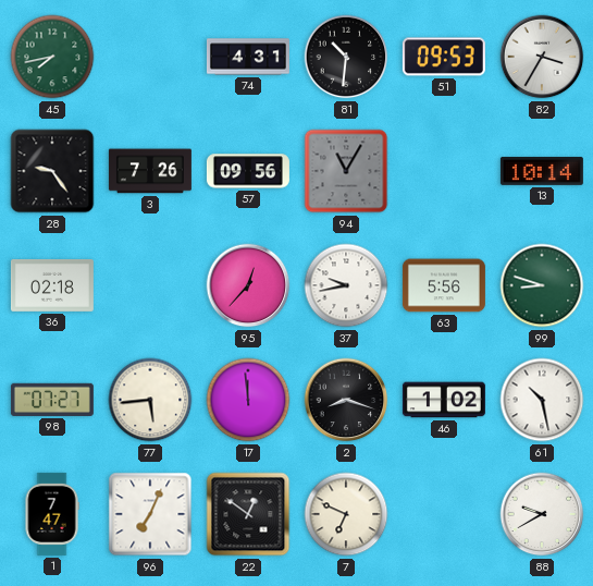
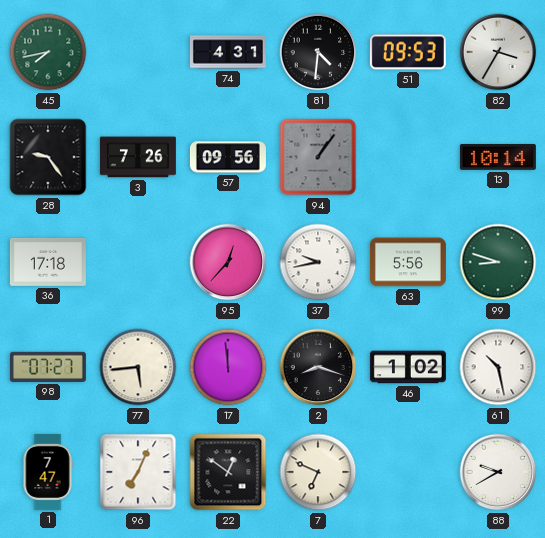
81: 10:31 -> 4:31
94: 11:05 -> 1:06
36: 02:18 -> 17:18
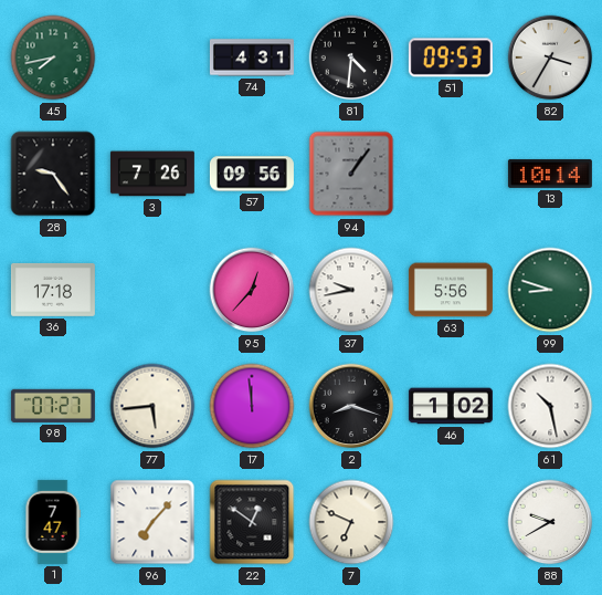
96: 7:04 -> 7:07
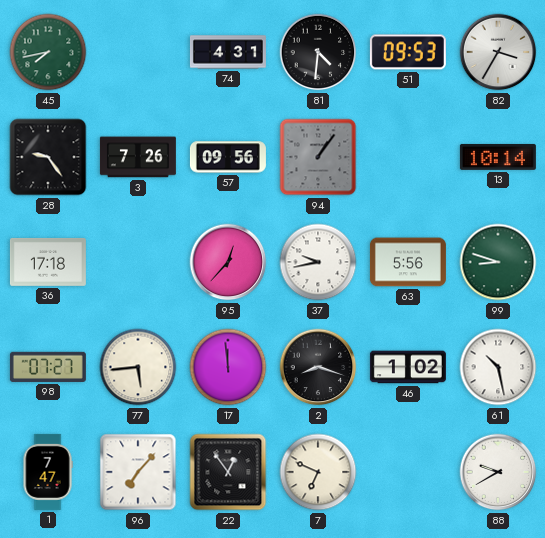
22: 12:51 -> 12:54
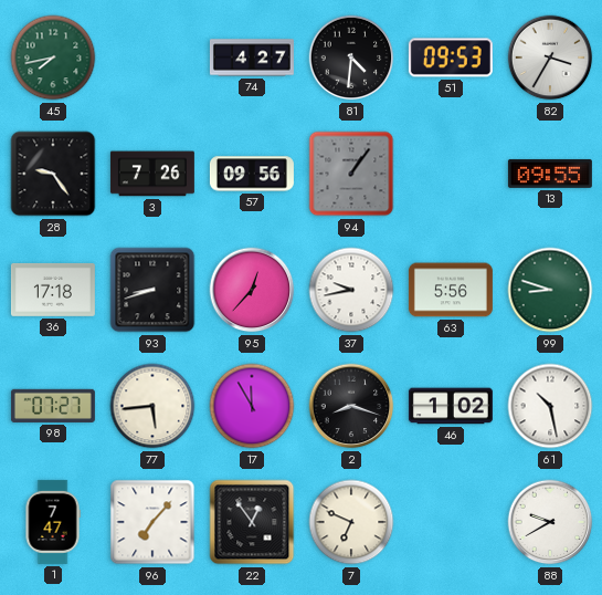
74: 4:31 -> 4:27
13: 10:14 -> 09:55
93: none -> 8:42
17: 11:59 -> 11:55
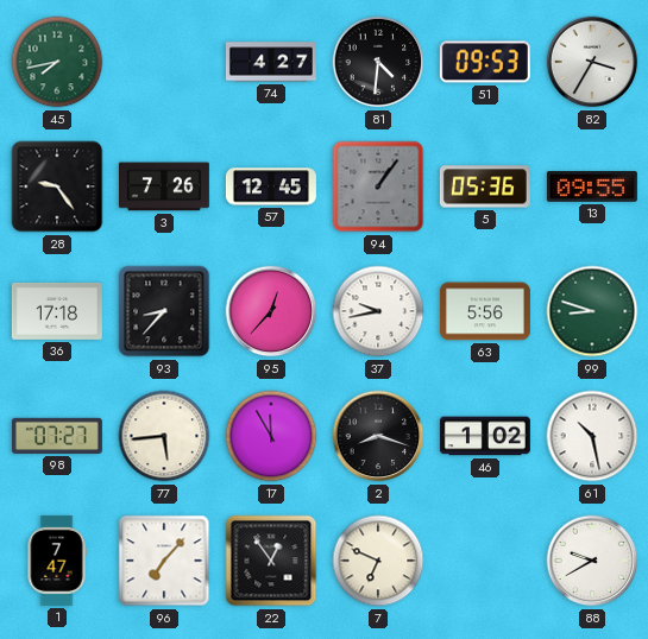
57: 09:56 -> 12:45
5: none -> 05:36
93: 8:42 -> 8:37
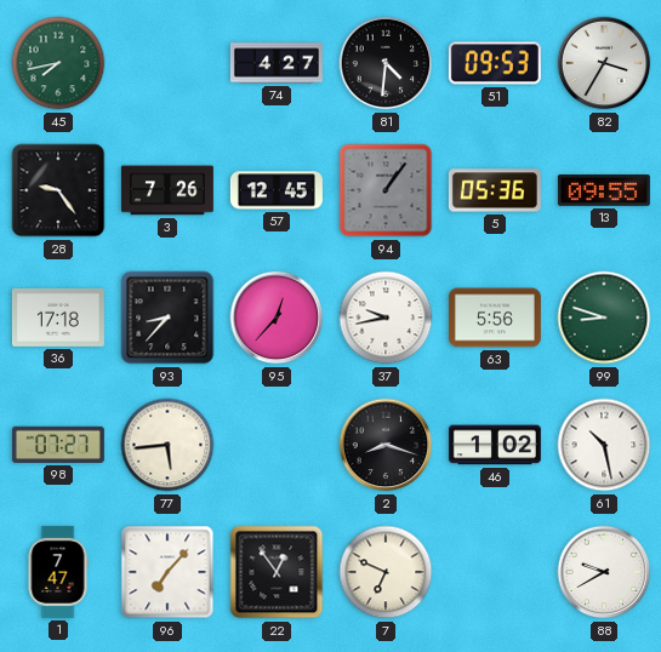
17: 11:55 -> none
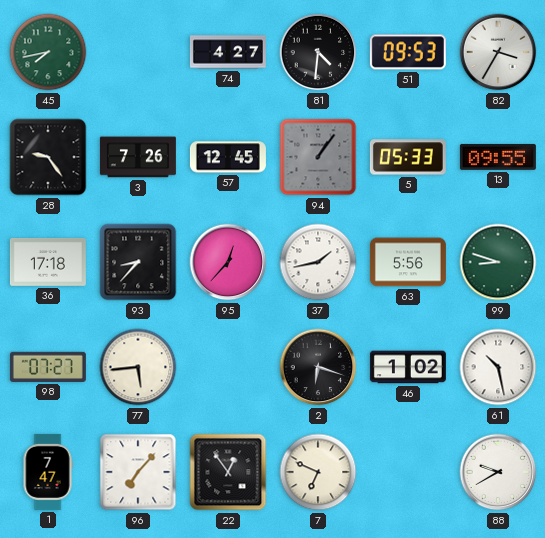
5: 05:36 -> 05:33
37: 9:43 -> 1:43
2: 8:18 -> 6:18
